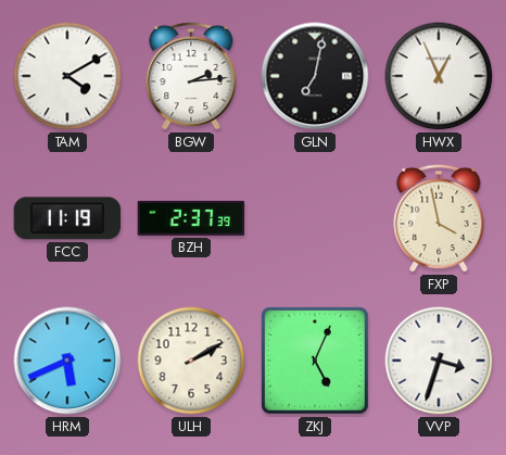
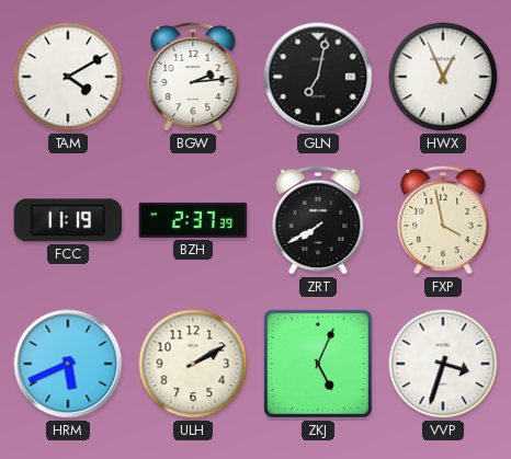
ZRT: none -> 7:40
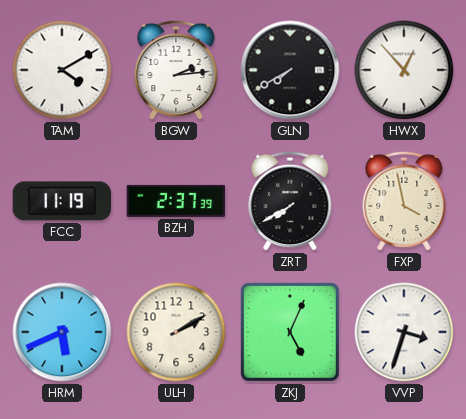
GLN: 7:02 -> 7:40
HWX: 12:56 -> 12:53
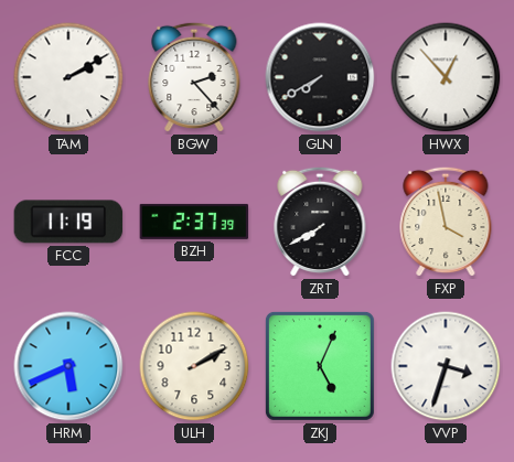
TAM: 4:10 -> 2:10
BGW: 2:14 -> 2:23
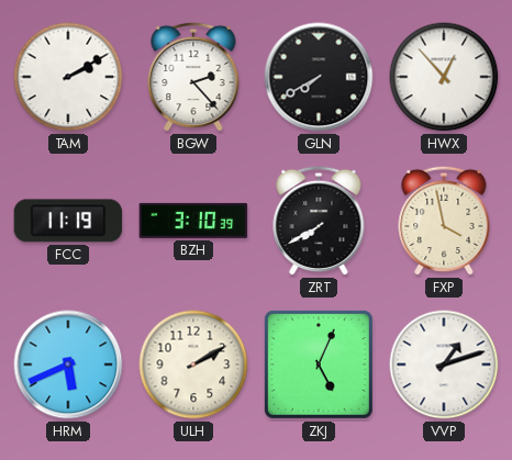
BZH: 2:37 -> 3:10
VVP: 3:33 -> 1:12
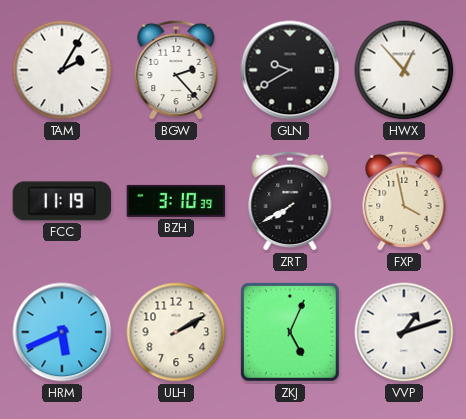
TAM: 2:10 -> 2:05
GLN: 7:40 -> 9:40
